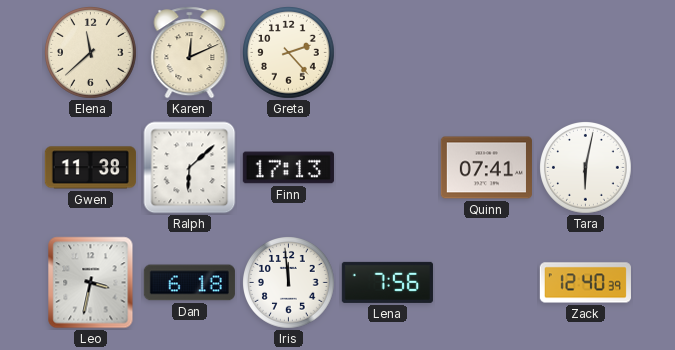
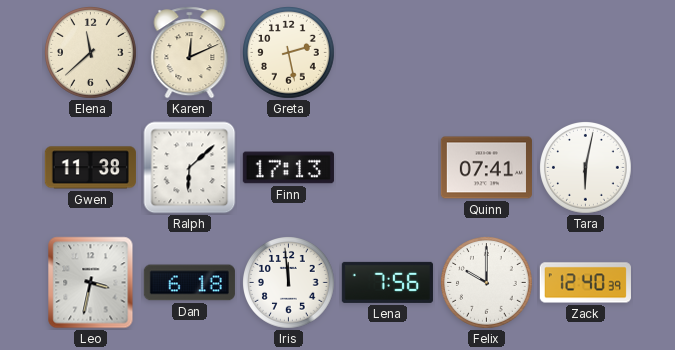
Greta: 2:23 -> 2:28
Felix: none -> 10:00
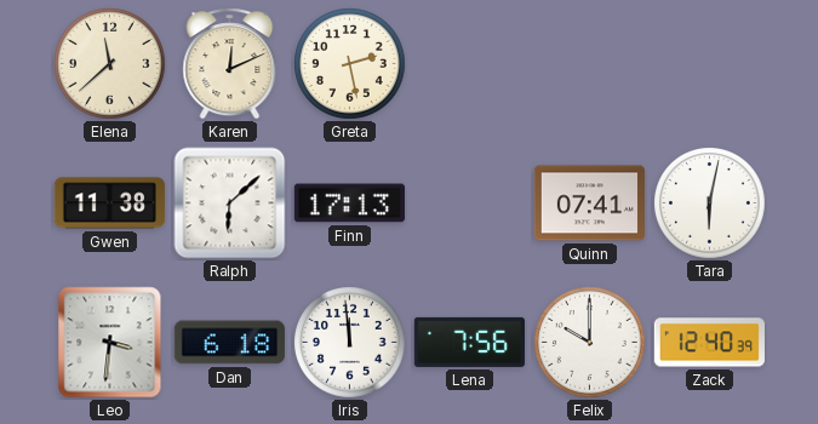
Leo: 3:32 -> 3:31
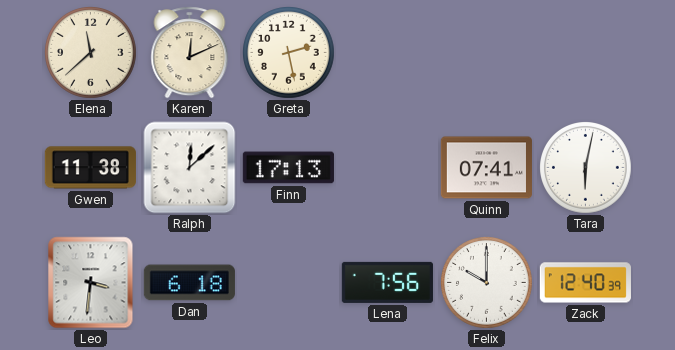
Ralph: 6:08 -> 12:08
Iris: 11:59 -> none
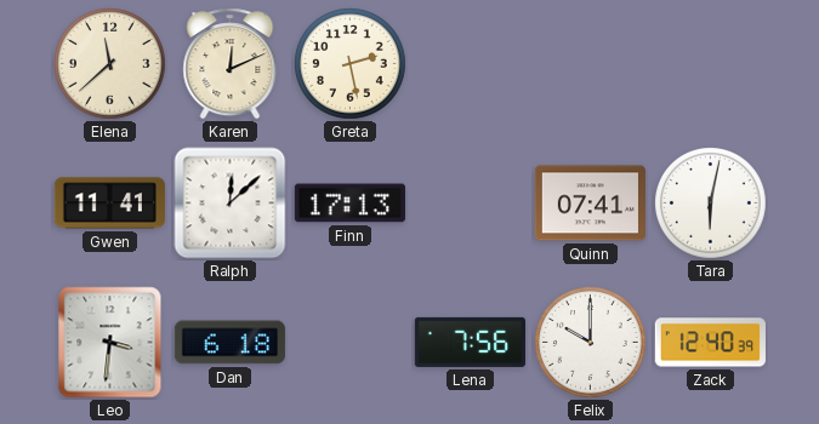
Gwen: 11:38 -> 11:41
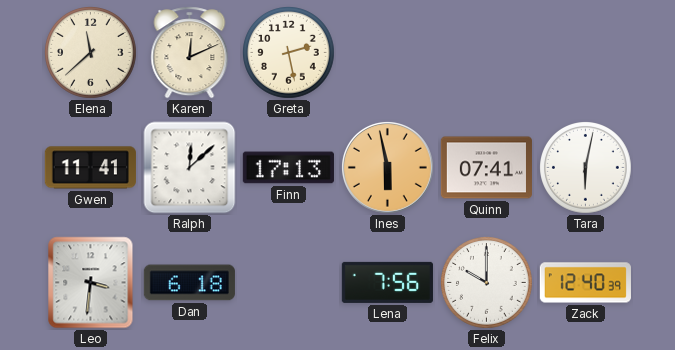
Ines: none -> 5:58
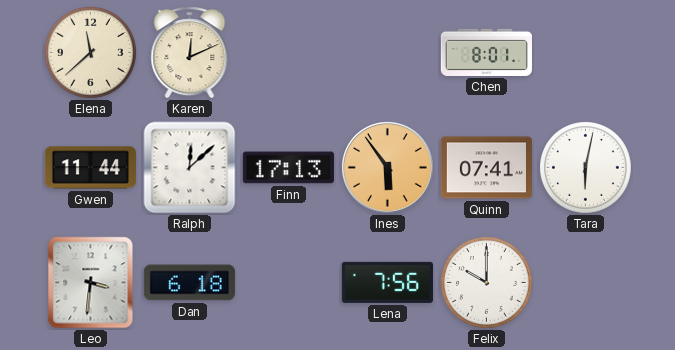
Greta: 2:28 -> none
Chen: none -> 8:01
Gwen: 11:41 -> 11:44
Ines: 5:58 -> 5:54
Zack: 12:40 -> none
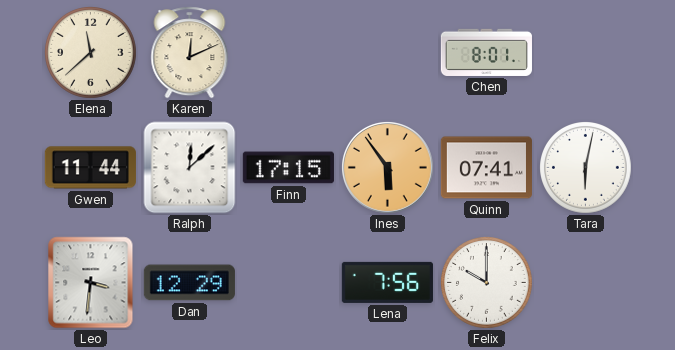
Finn: 17:13 -> 17:15
Dan: 6:18 -> 12:29
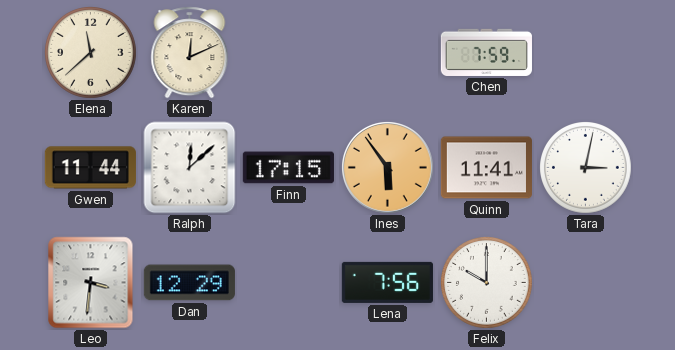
Chen: 8:01 -> 7:59
Quinn: 07:41 -> 11:41
Tara: 6:02 -> 3:02
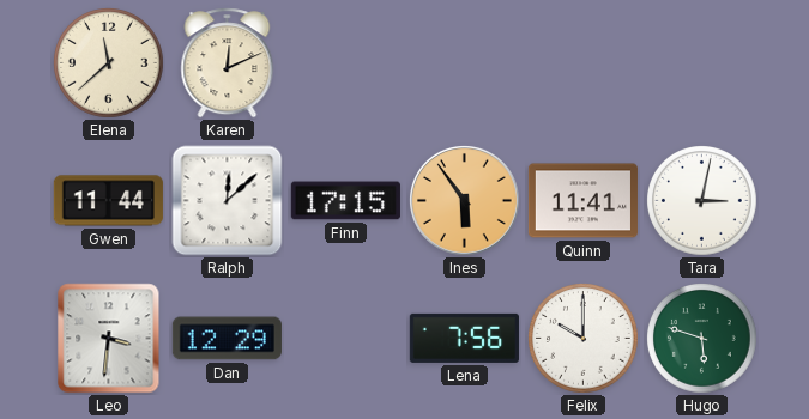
Chen: 7:59 -> none
Hugo: none -> 5:48
